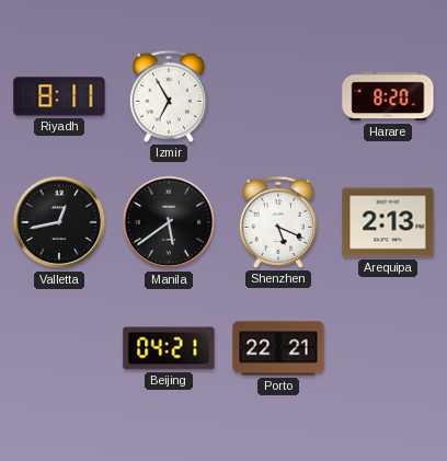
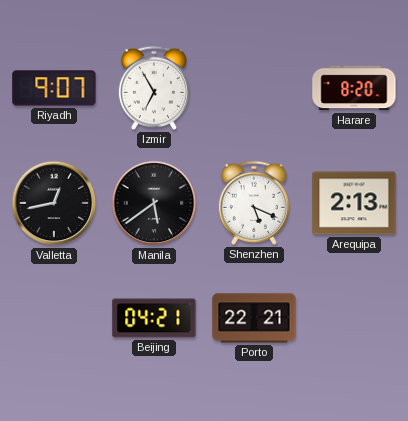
Riyadh: 8:11 -> 9:07
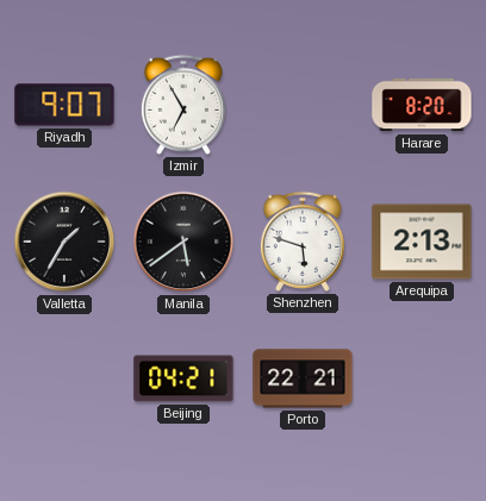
Valletta: 12:43 -> 1:35
Shenzhen: 5:19 -> 5:48
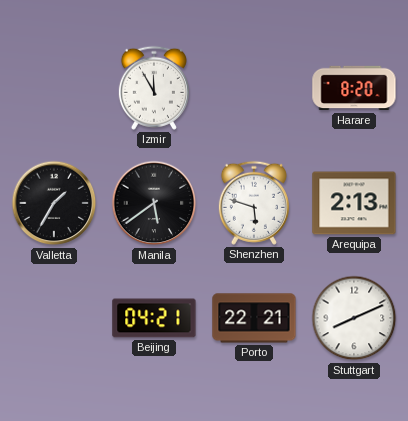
Riyadh: 9:07 -> none
Izmir: 6:55 -> 11:55
Stuttgart: none -> 8:11
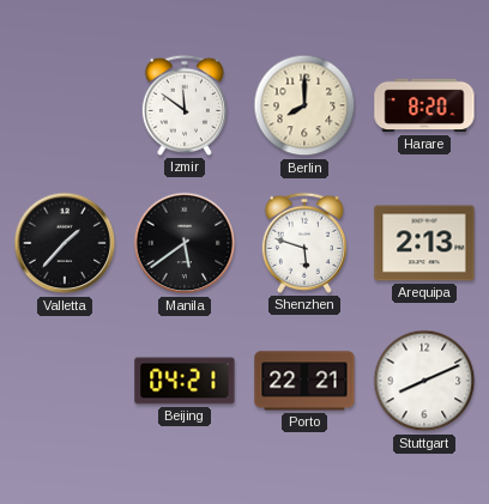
Izmir: 11:55 -> 11:51
Berlin: none -> 8:00
Valletta: 1:35 -> 1:37
